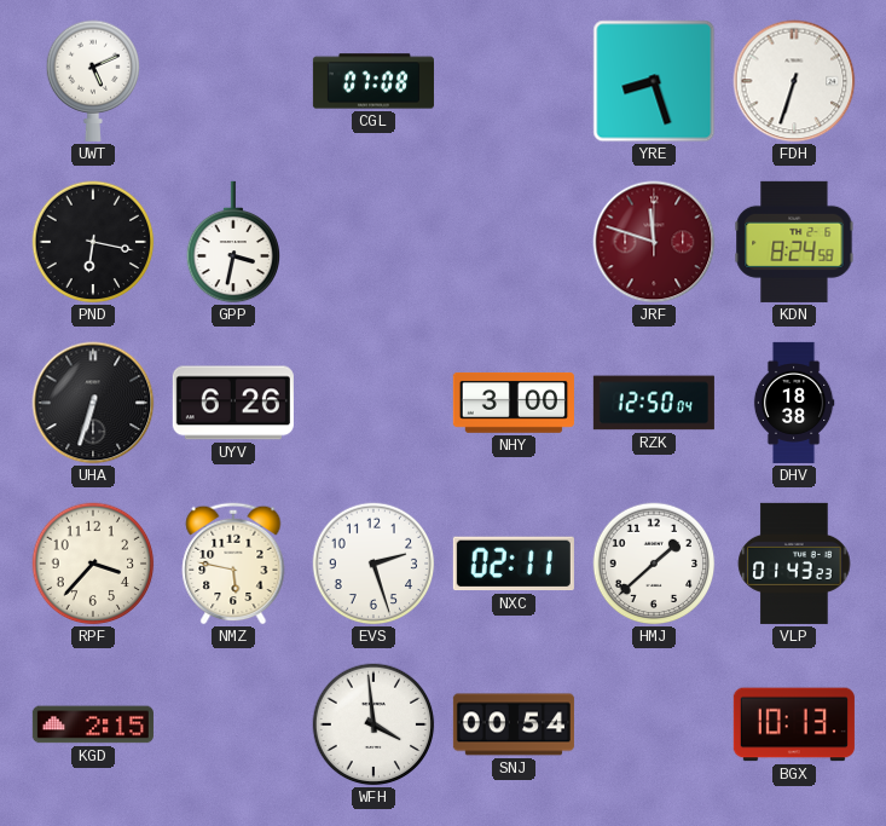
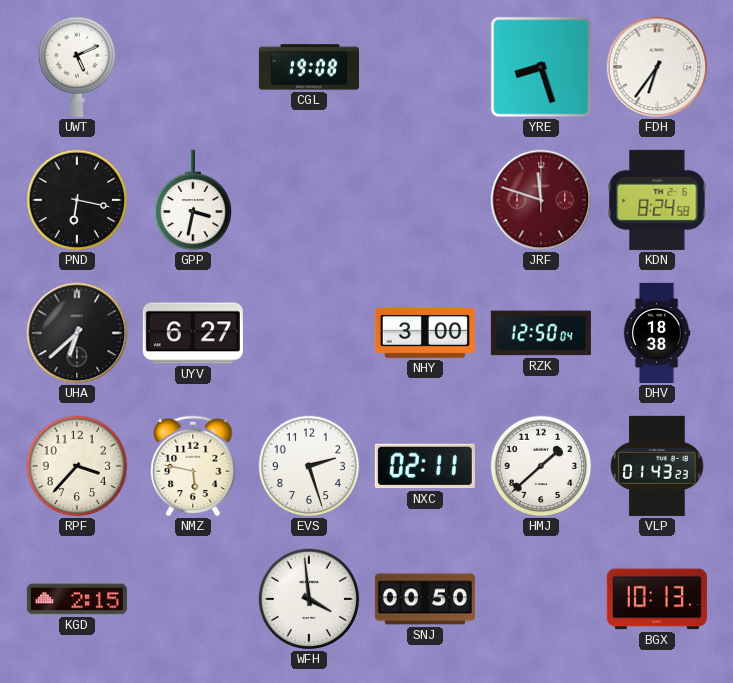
CGL: 07:08 -> 19:08
FDH: 6:33 -> 6:36
UHA: 6:33 -> 6:38
UYV: 6:26 -> 6:27
SNJ: 00:54 -> 00:50
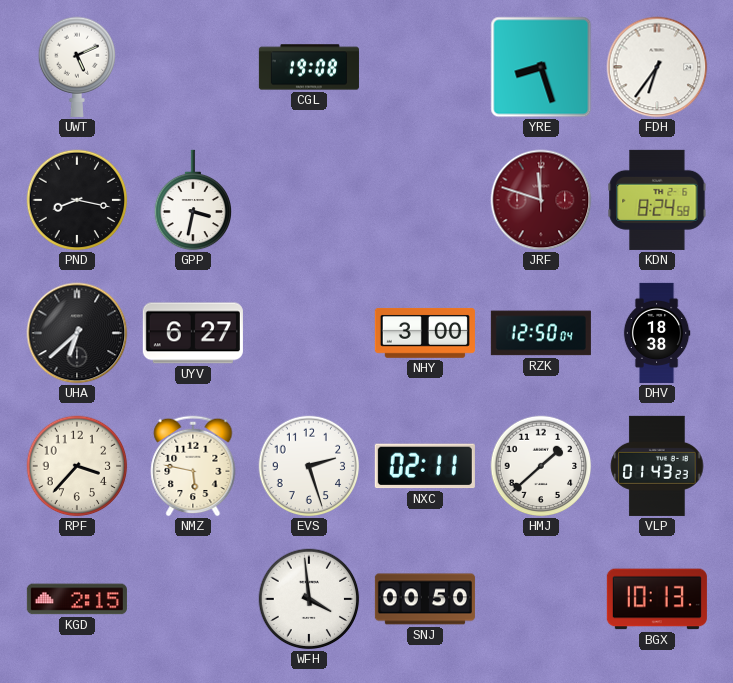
PND: 6:17 -> 8:17
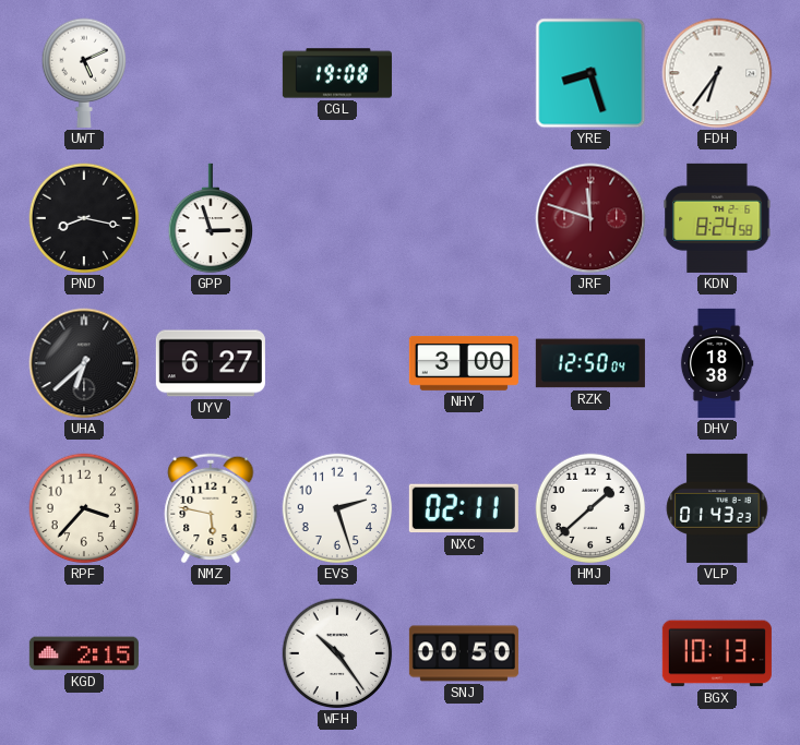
GPP: 3:32 -> 2:57
WFH: 3:59 -> 10:24
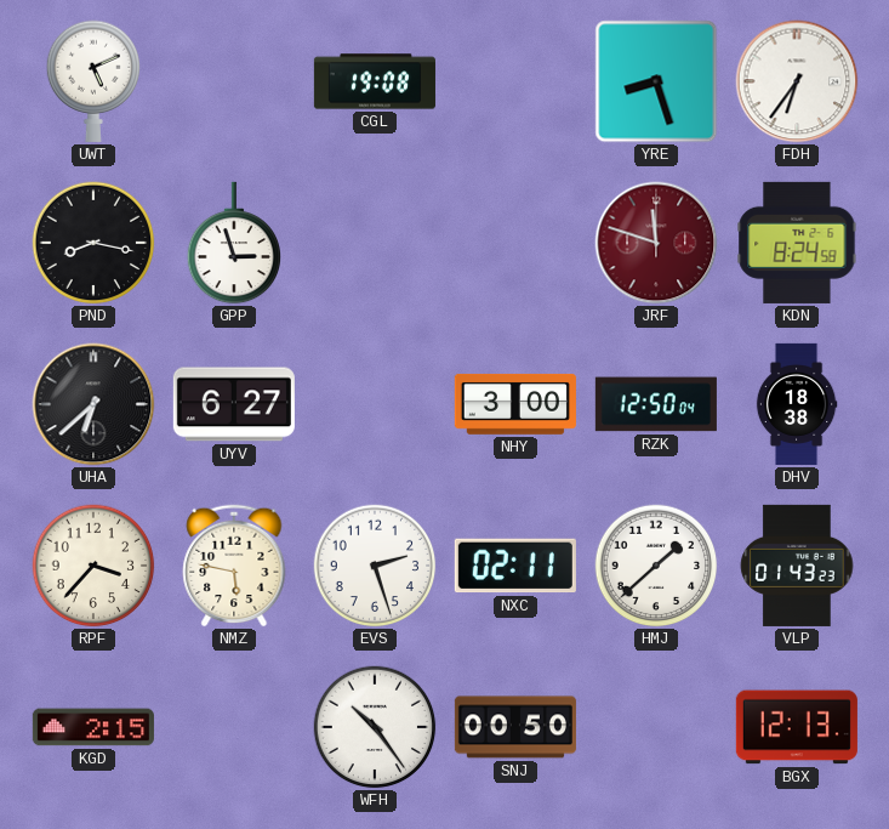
BGX: 10:13 -> 12:13
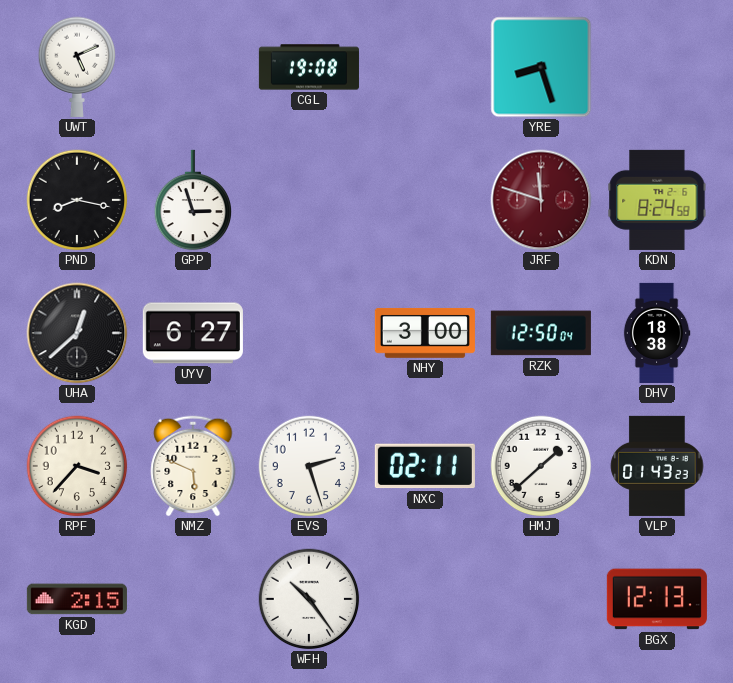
FDH: 6:36 -> none
UHA: 6:38 -> 12:38
NMZ: 5:47 -> 5:49
SNJ: 00:50 -> none
